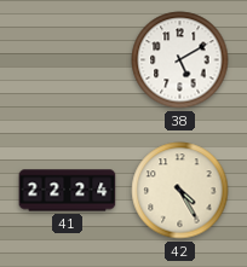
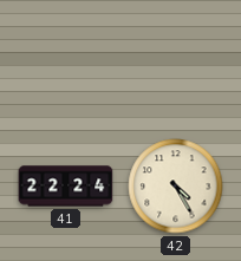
38: 5:10 -> none
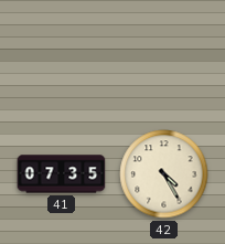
41: 22:24 -> 07:35
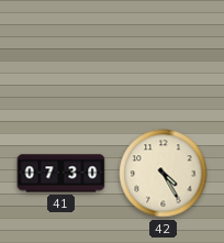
41: 07:35 -> 07:30
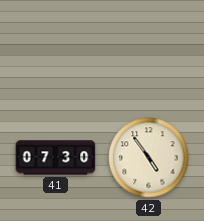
42: 4:25 -> 4:54
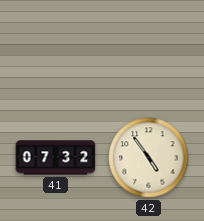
41: 07:30 -> 07:32
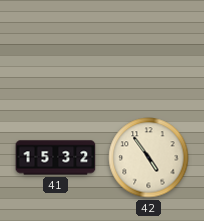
41: 07:32 -> 15:32
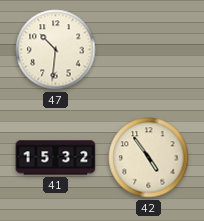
47: none -> 10:31
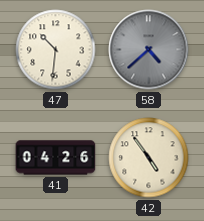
58: none -> 4:38
41: 15:32 -> 04:26
